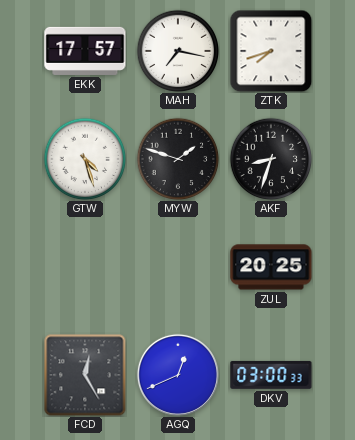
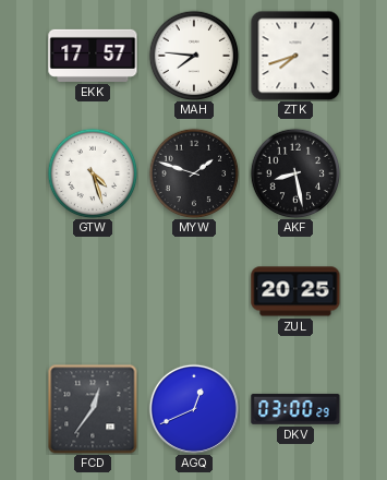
MAH: 7:17 -> 7:46
AKF: 8:33 -> 8:28
FCD: 12:25 -> 12:36
DKV: 03:00:33 -> 03:00:29
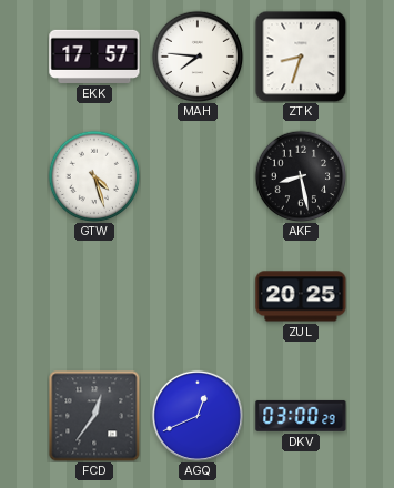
ZTK: 7:42 -> 8:33
MYW: 1:48 -> none
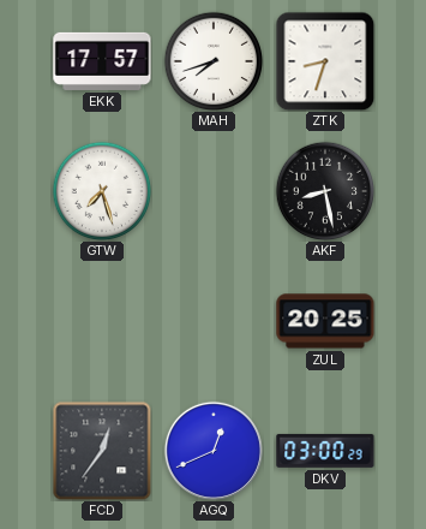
MAH: 7:46 -> 7:42
GTW: 4:27 -> 7:27
